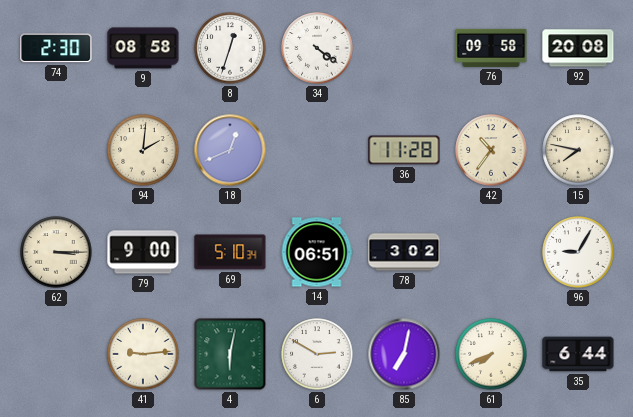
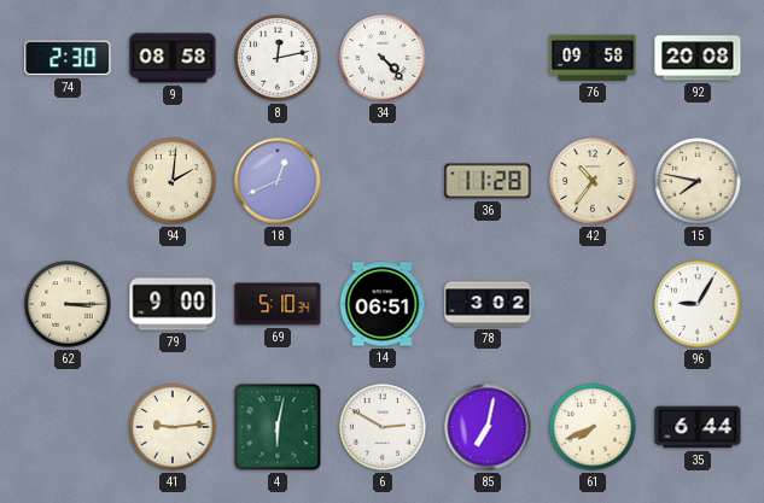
8: 12:33 -> 12:13
34: 4:21 -> 4:23
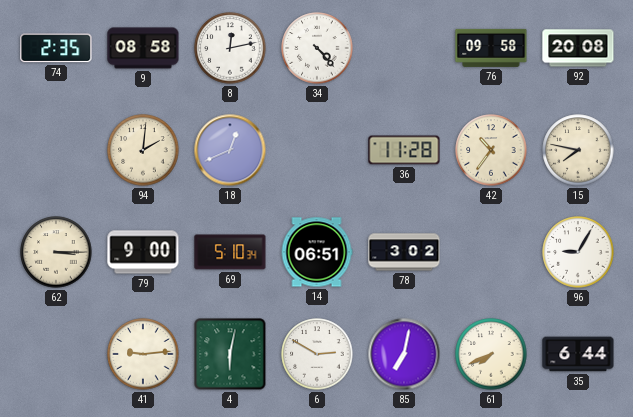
74: 2:30 -> 2:35
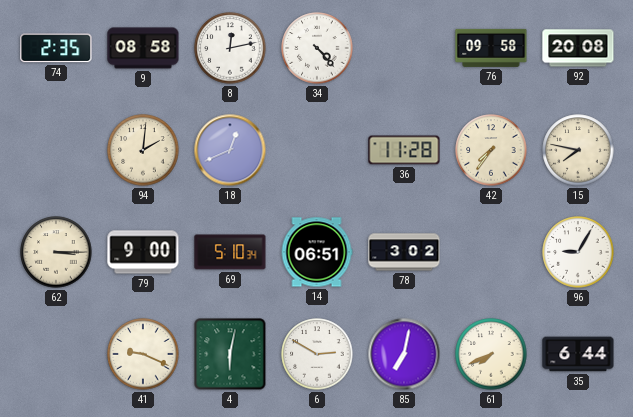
42: 10:36 -> 7:36
41: 9:14 -> 9:19
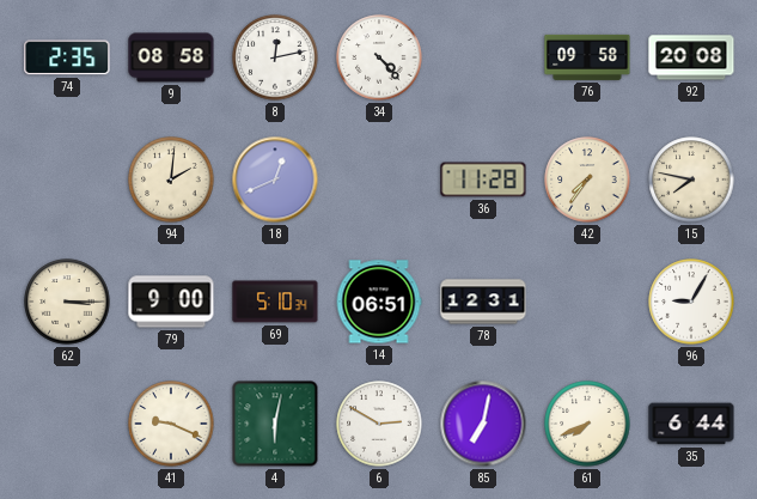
78: 3:02 -> 12:31
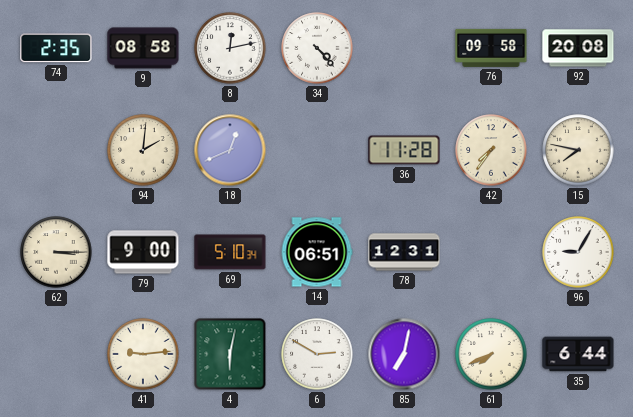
41: 9:19 -> 9:14
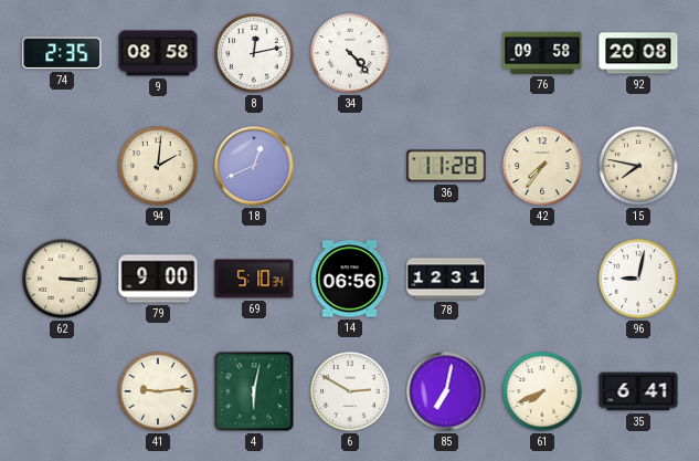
14: 06:51 -> 06:56
96: 9:05 -> 9:02
35: 6:44 -> 6:41
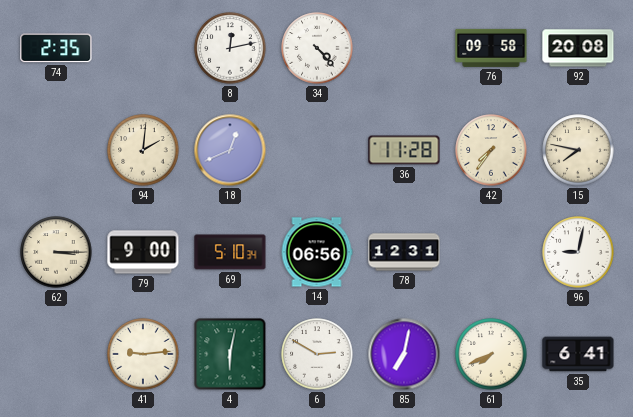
9: 08:58 -> none
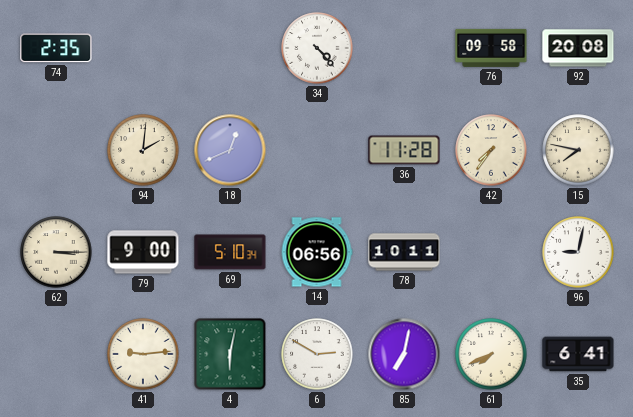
8: 12:13 -> none
78: 12:31 -> 10:11
